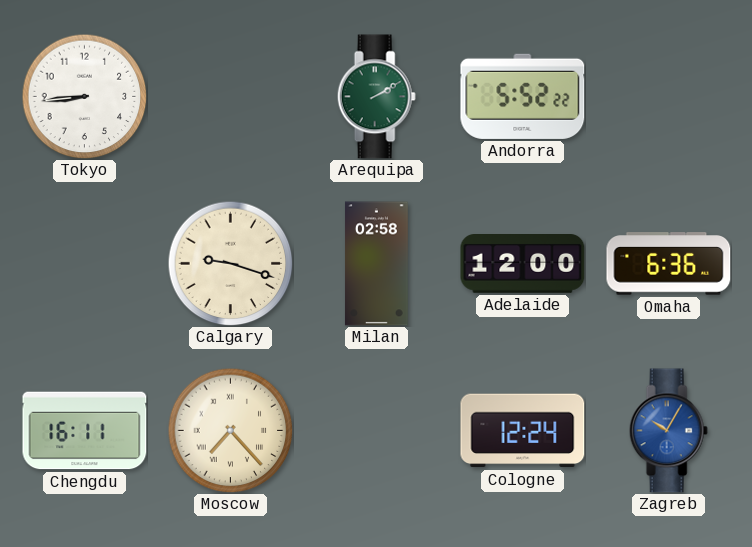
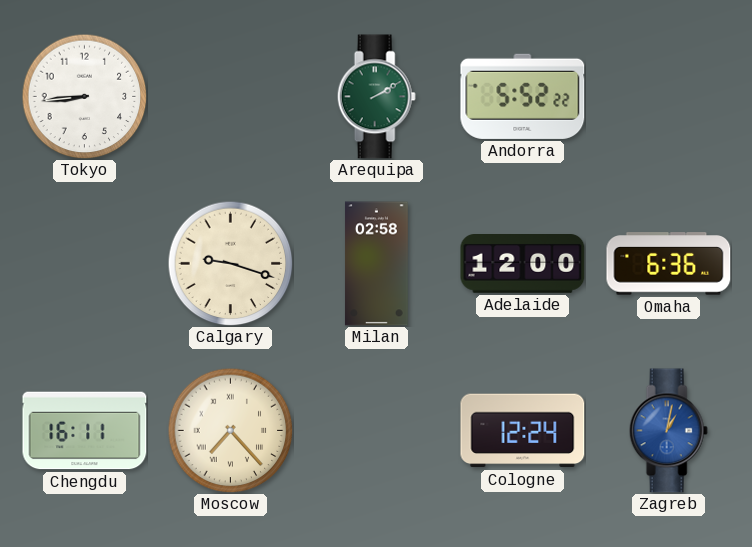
Zagreb: 10:05 -> 1:02
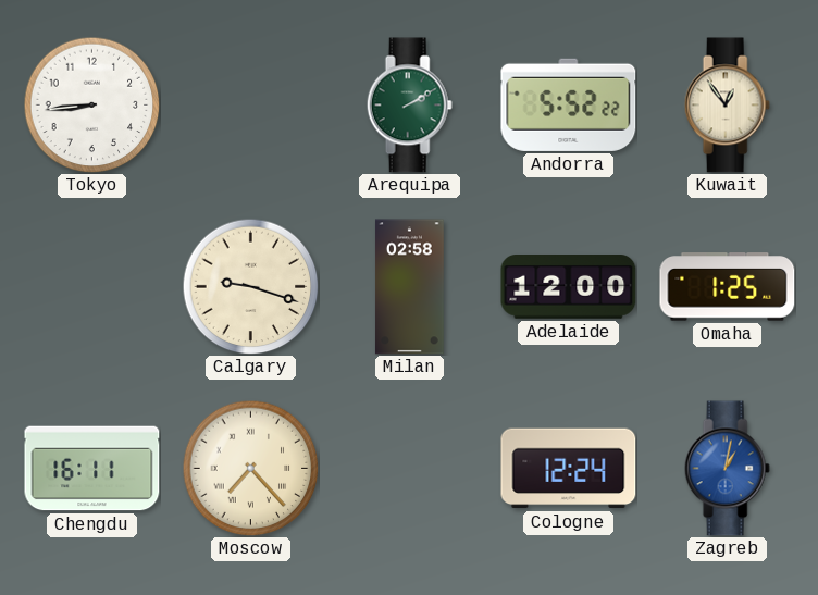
Kuwait: none -> 12:54
Omaha: 6:36 -> 1:25
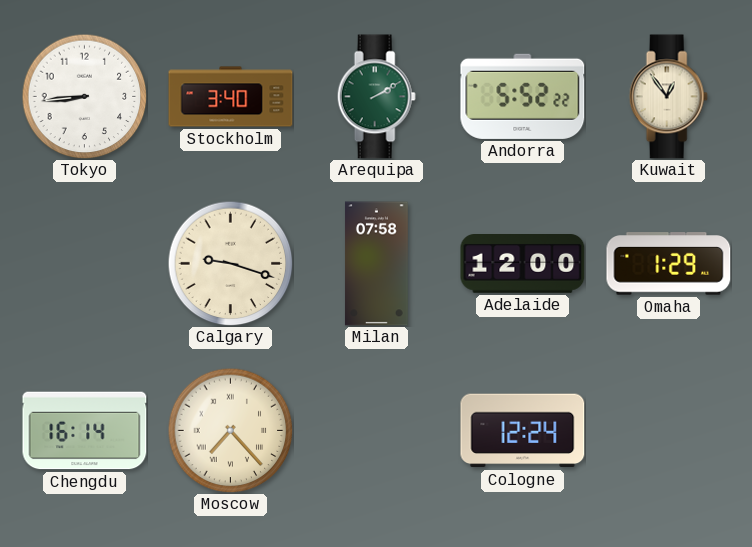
Stockholm: none -> 3:40
Milan: 02:58 -> 07:58
Omaha: 1:25 -> 1:29
Chengdu: 16:11 -> 16:14
Zagreb: 1:02 -> none
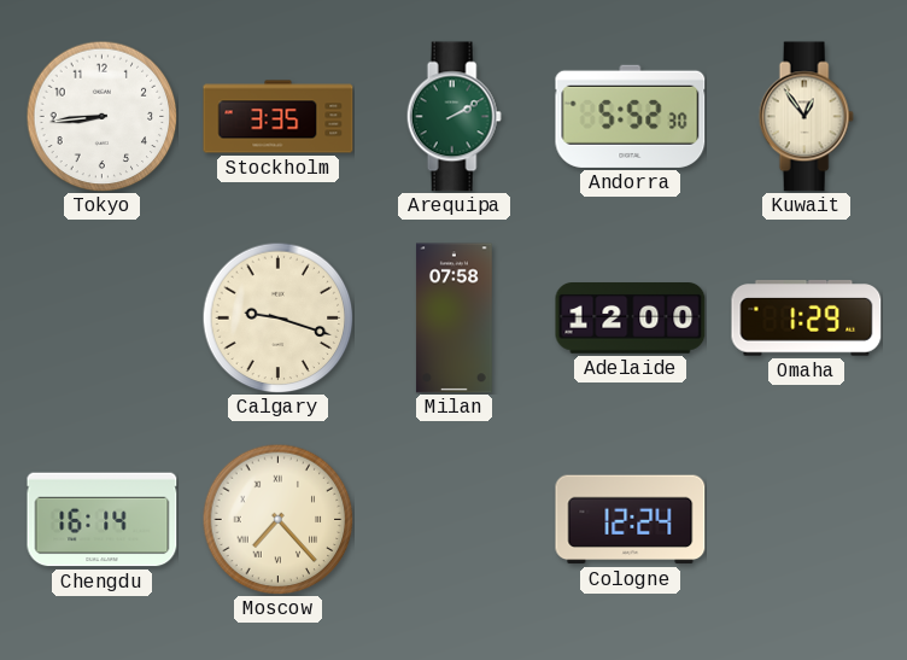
Stockholm: 3:40 -> 3:35
Andorra: 5:52:22 -> 5:52:30
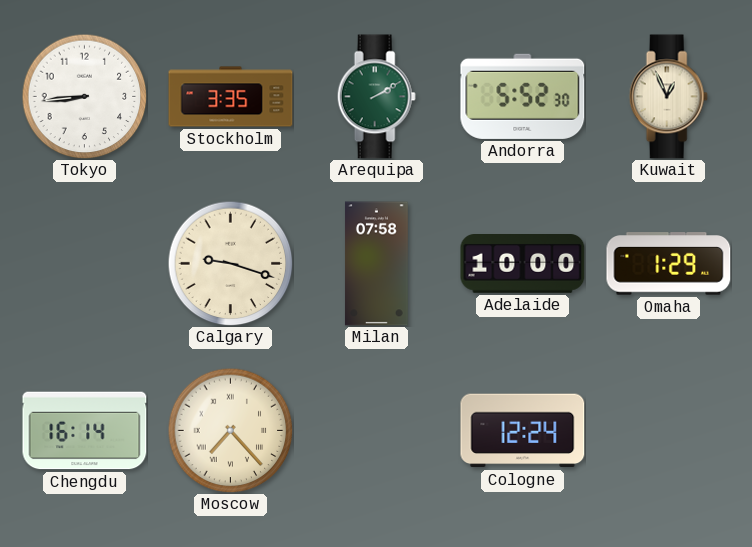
Kuwait: 12:54 -> 12:56
Adelaide: 12:00 -> 10:00
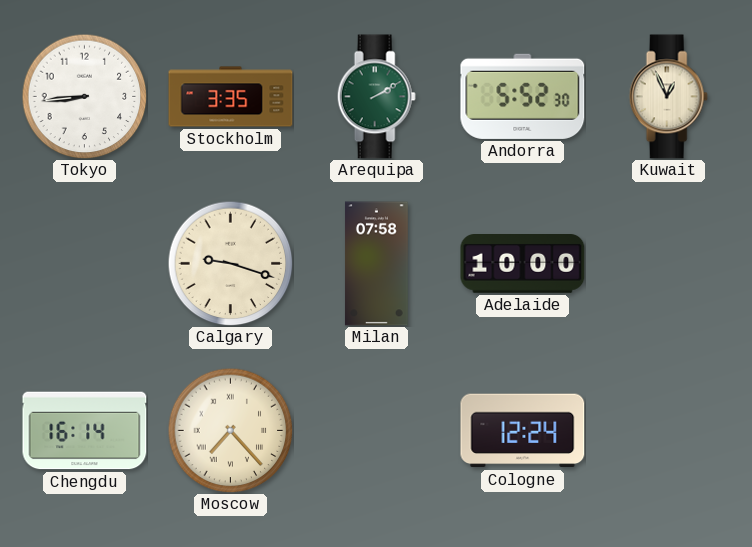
Omaha: 1:29 -> none
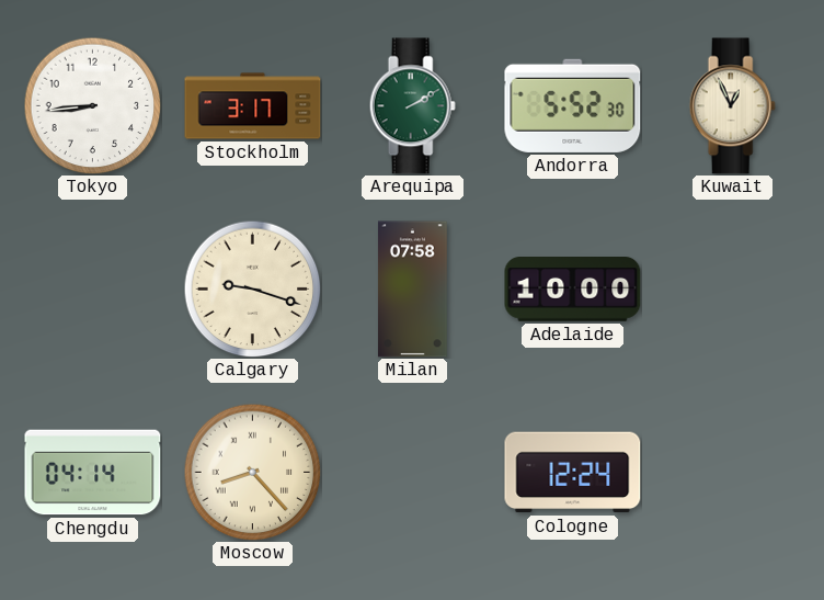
Stockholm: 3:35 -> 3:17
Chengdu: 16:14 -> 04:14
Moscow: 7:23 -> 8:23
